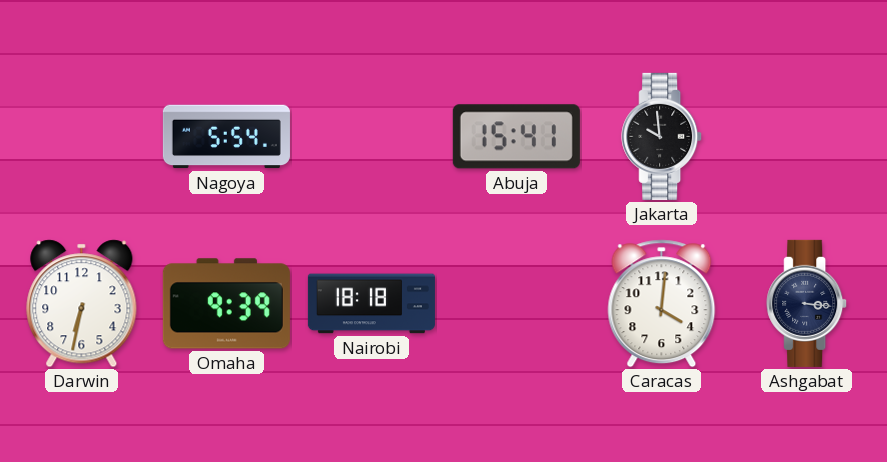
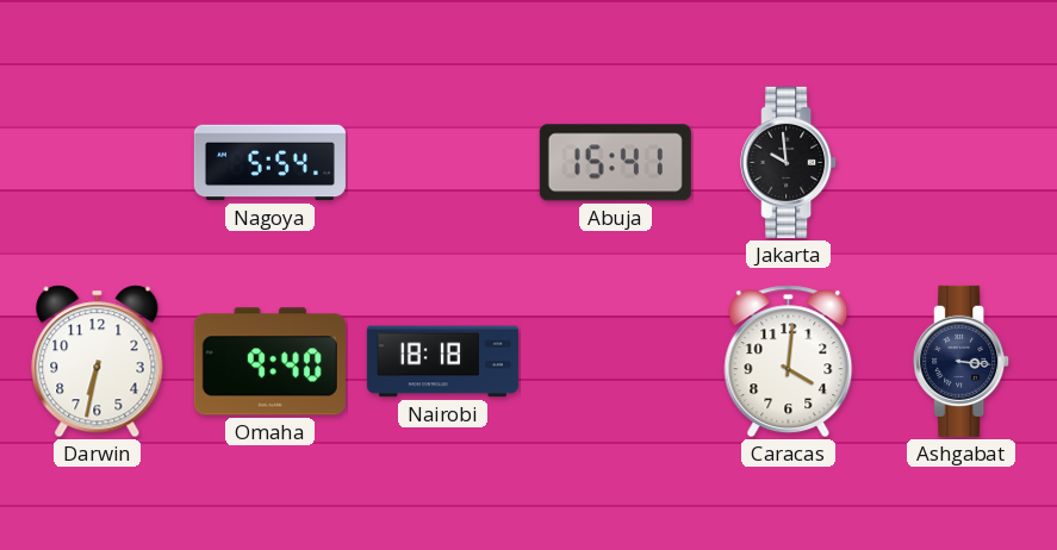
Omaha: 9:39 -> 9:40
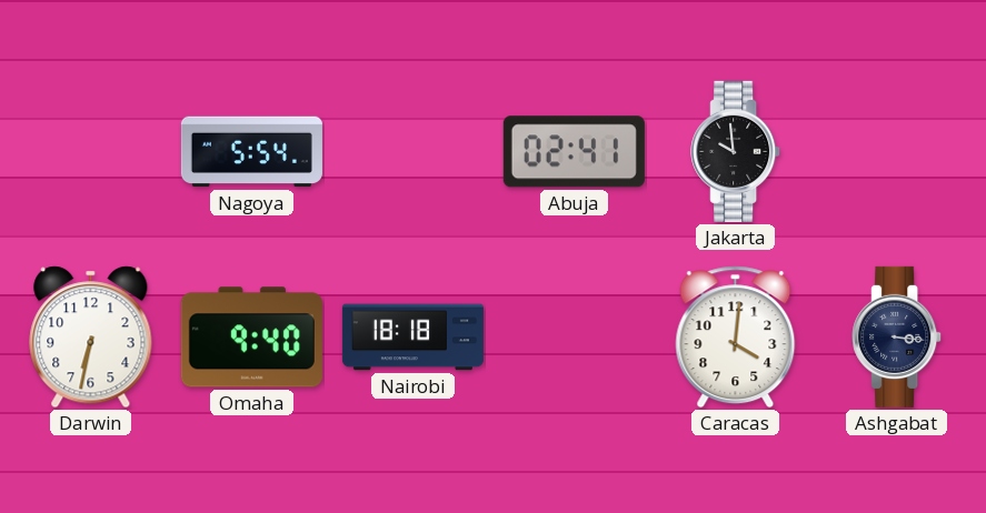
Abuja: 15:41 -> 02:41
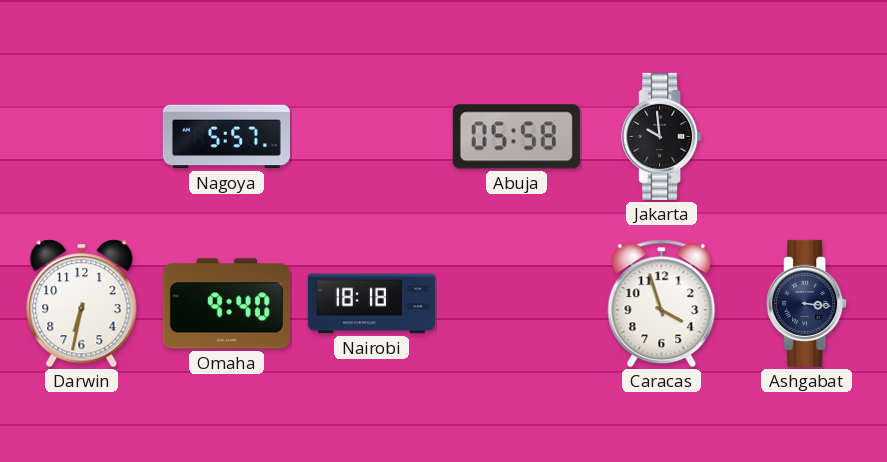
Nagoya: 5:54 -> 5:57
Abuja: 02:41 -> 05:58
Caracas: 4:01 -> 3:57
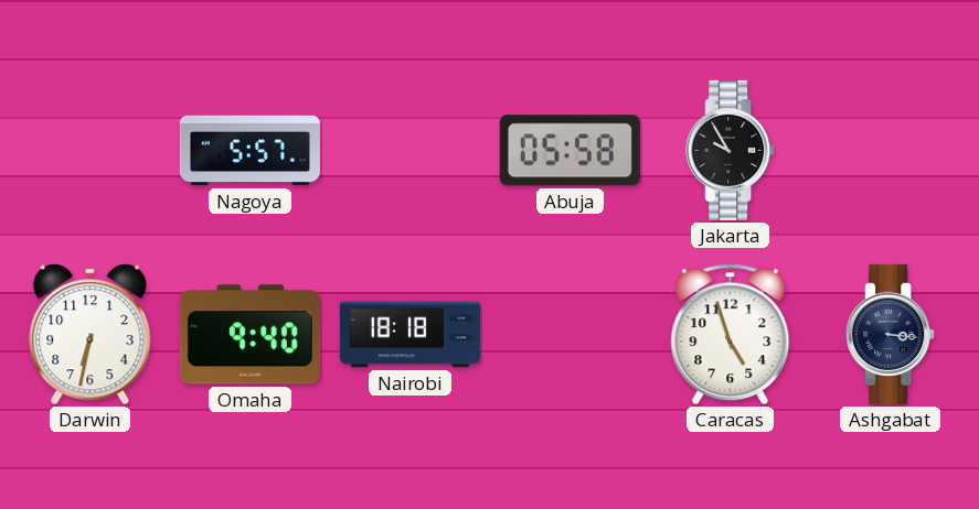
Jakarta: 9:59 -> 9:55
Caracas: 3:57 -> 4:57
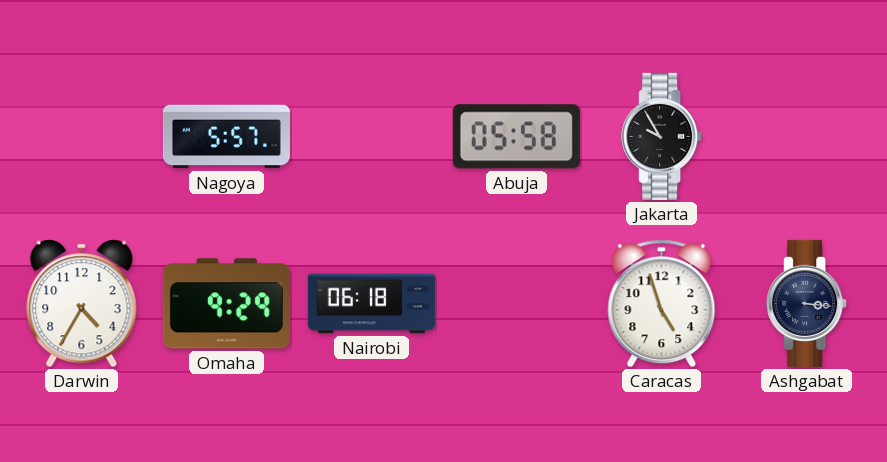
Darwin: 6:32 -> 4:35
Omaha: 9:40 -> 9:29
Nairobi: 18:18 -> 06:18
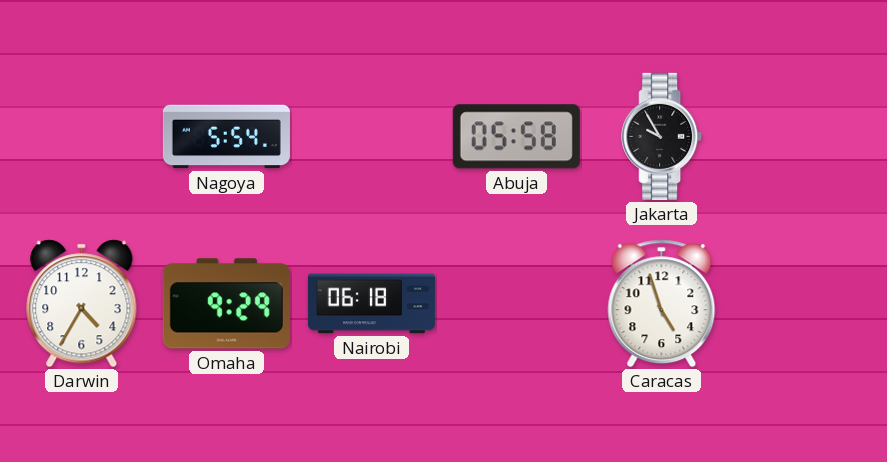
Nagoya: 5:57 -> 5:54
Ashgabat: 3:16 -> none
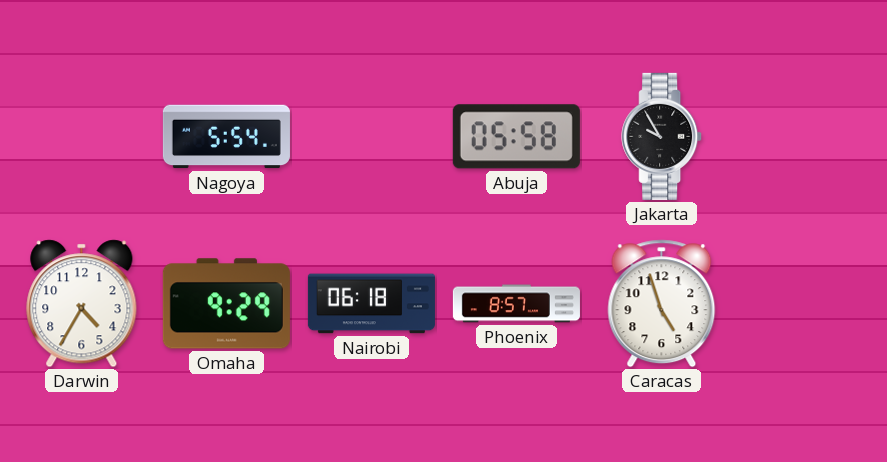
Phoenix: none -> 8:57
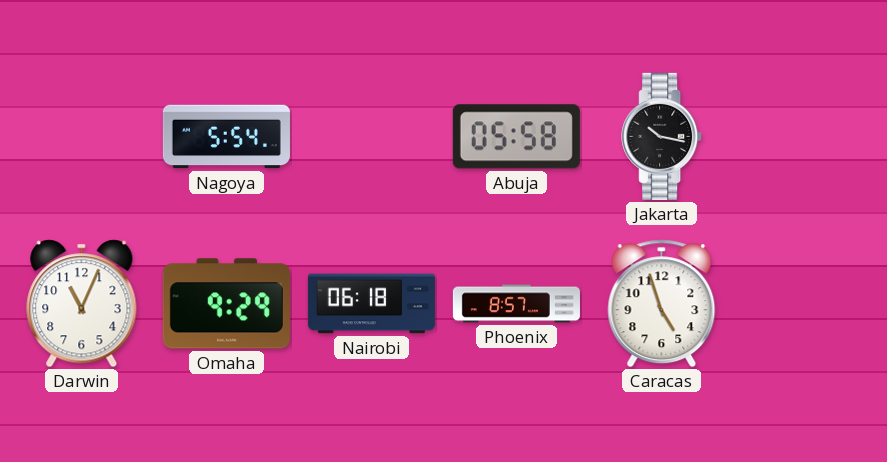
Jakarta: 9:55 -> 10:17
Darwin: 4:35 -> 11:04
